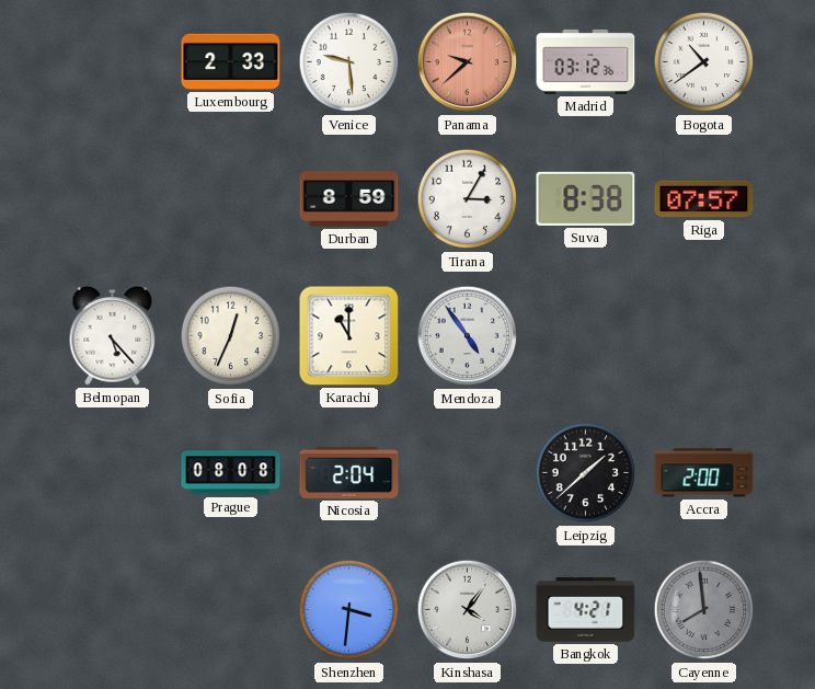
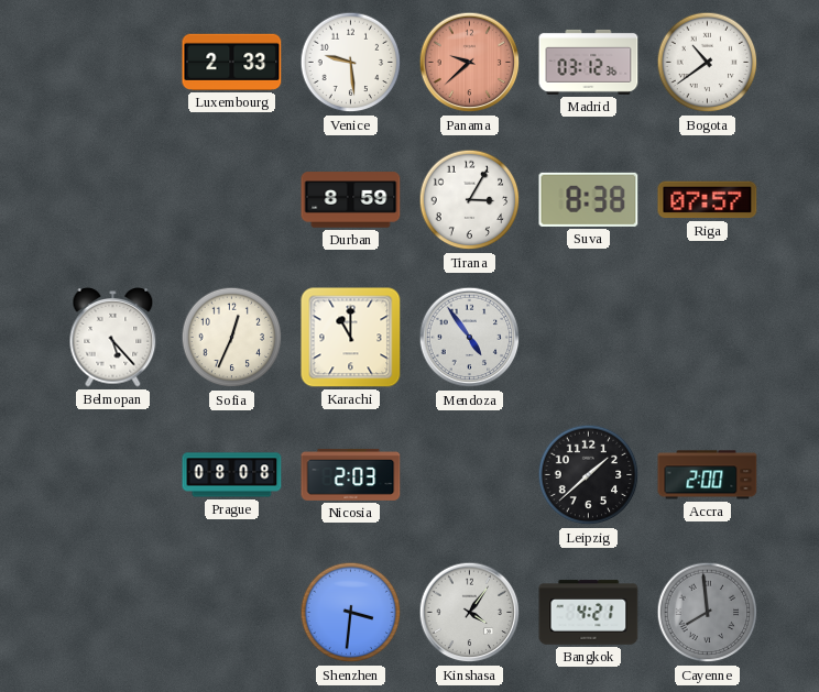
Nicosia: 2:04 -> 2:03
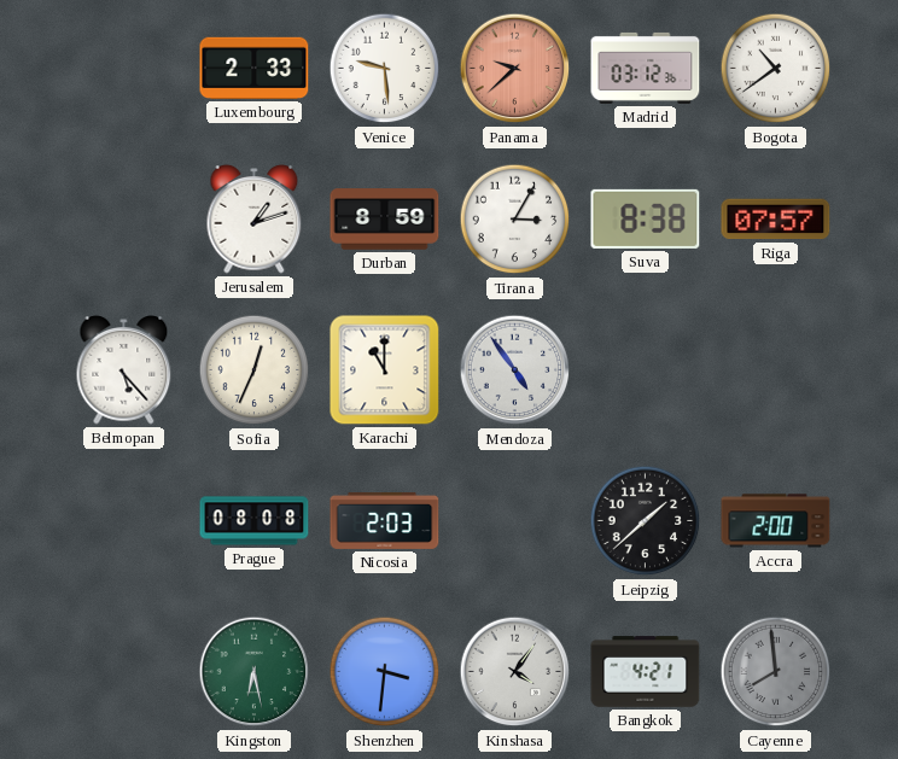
Jerusalem: none -> 1:12
Kingston: none -> 6:28
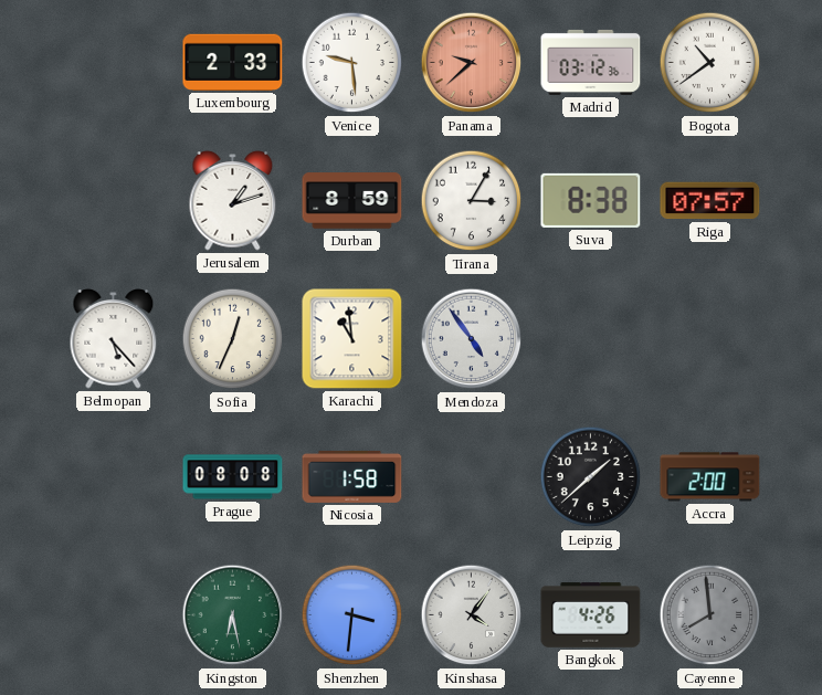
Karachi: 11:00 -> 10:59
Nicosia: 2:03 -> 1:58
Bangkok: 4:21 -> 4:26
